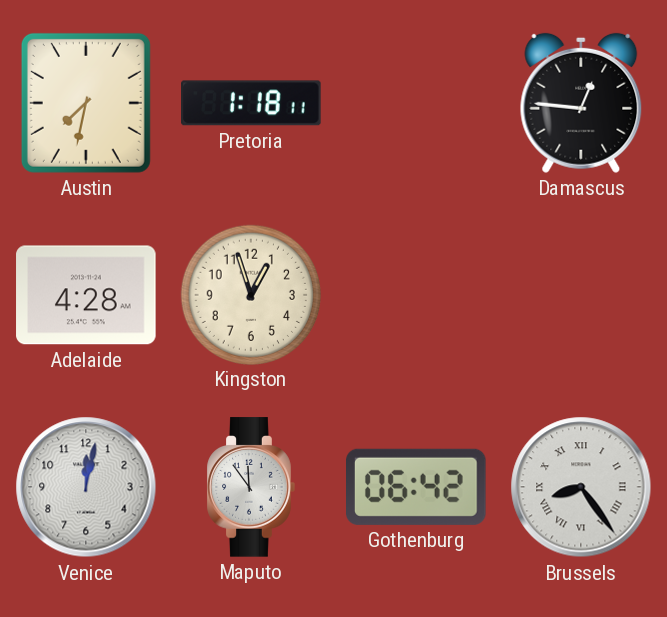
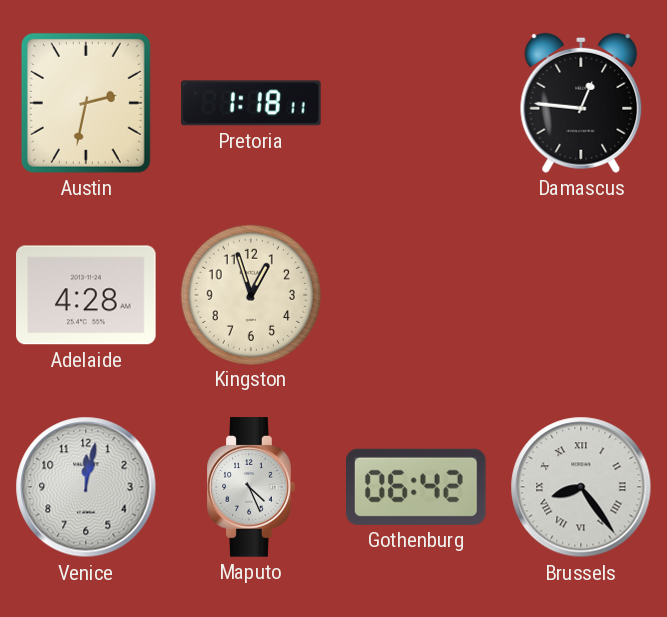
Austin: 7:32 -> 2:32
Maputo: 11:54 -> 4:26
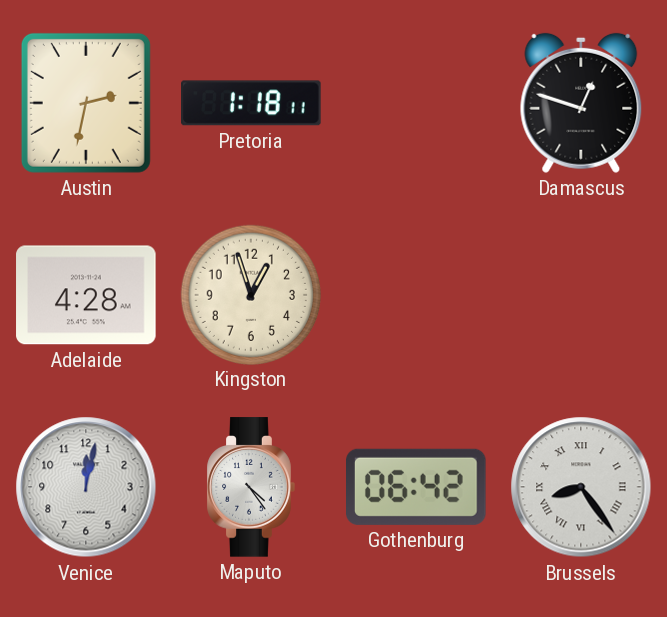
Damascus: 12:46 -> 12:48
Maputo: 4:26 -> 4:24
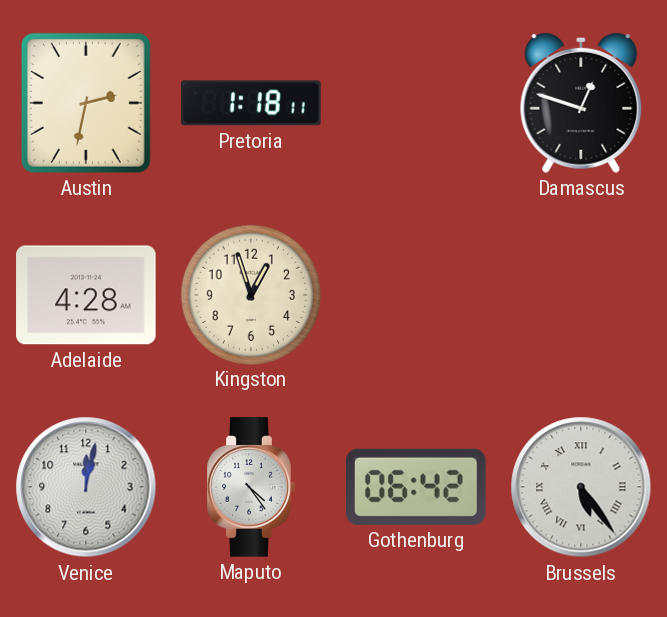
Brussels: 8:24 -> 5:24
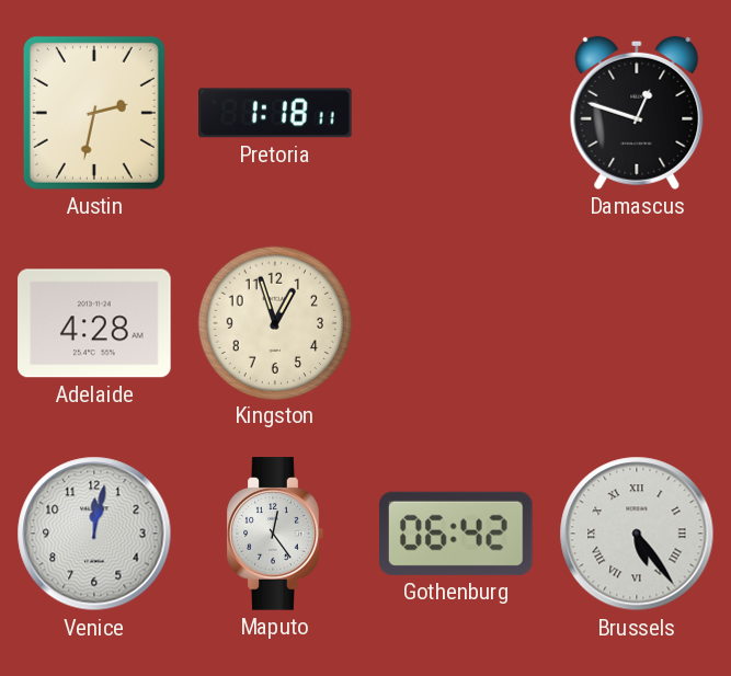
Maputo: 4:24 -> 12:24
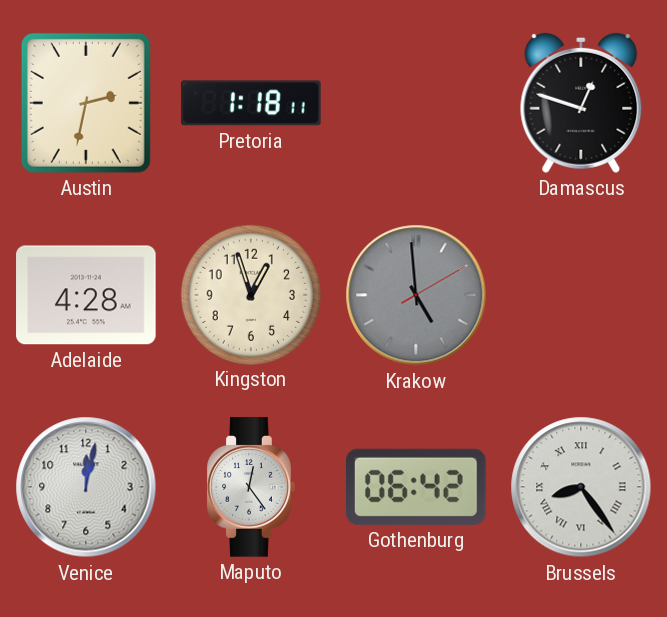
Krakow: none -> 4:59
Brussels: 5:24 -> 8:24
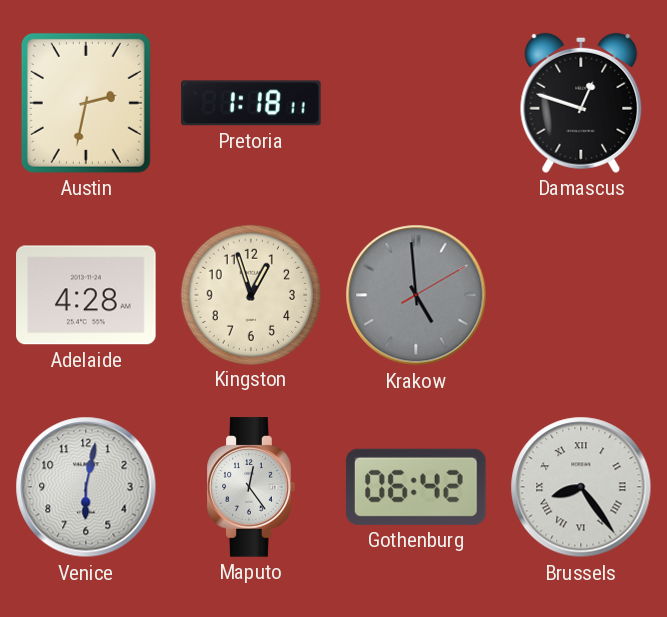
Venice: 12:02 -> 6:02
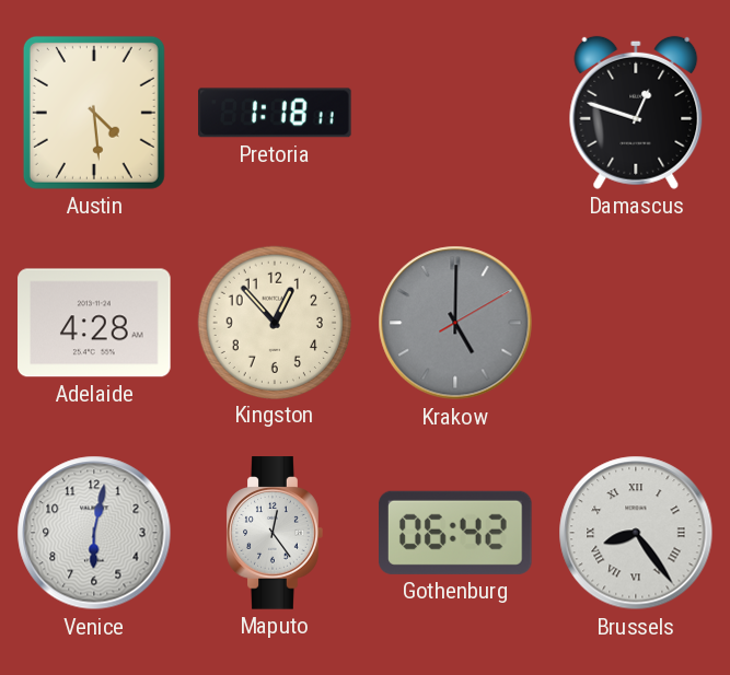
Austin: 2:32 -> 4:29
Kingston: 12:57 -> 12:53
Krakow: 4:59 -> 5:00
